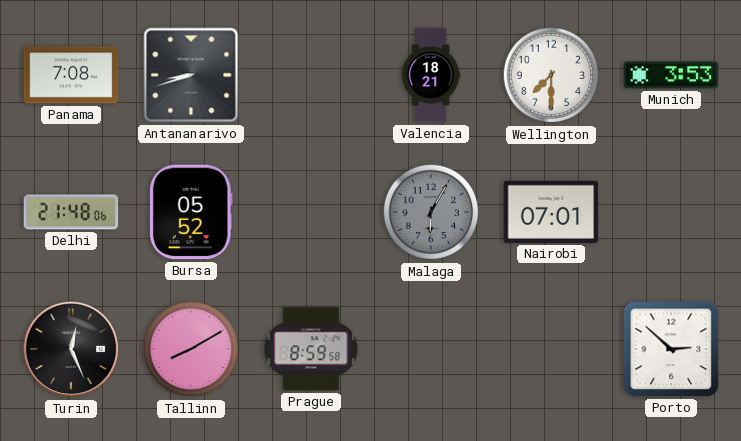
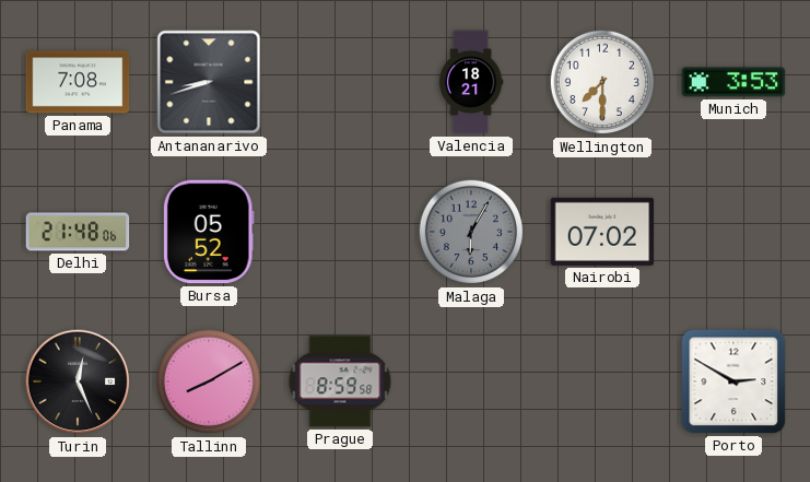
Nairobi: 07:01 -> 07:02
Porto: 2:52 -> 2:50
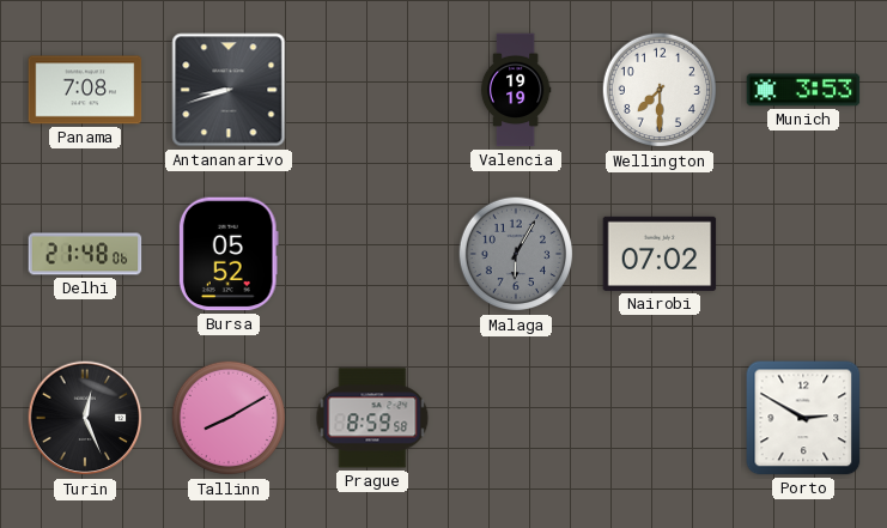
Valencia: 18:21 -> 19:19
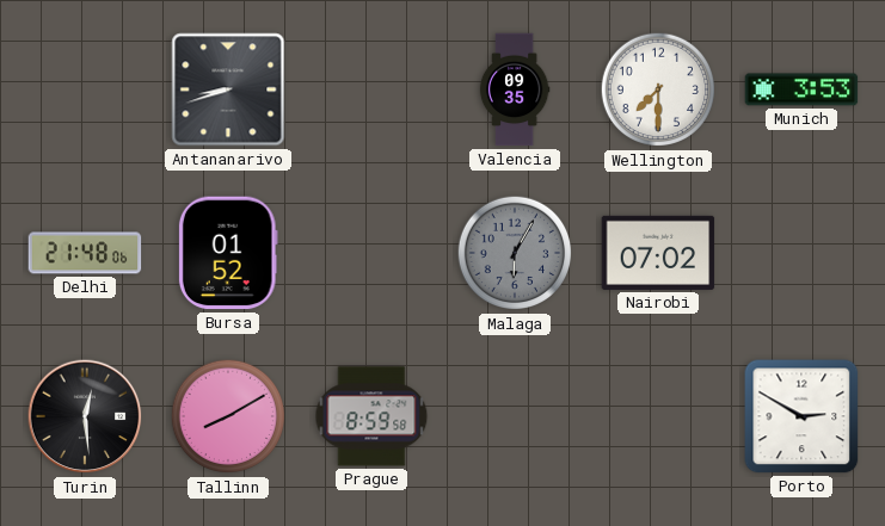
Panama: 7:08 -> none
Valencia: 19:19 -> 09:35
Bursa: 05:52 -> 01:52
Turin: 12:26 -> 12:29
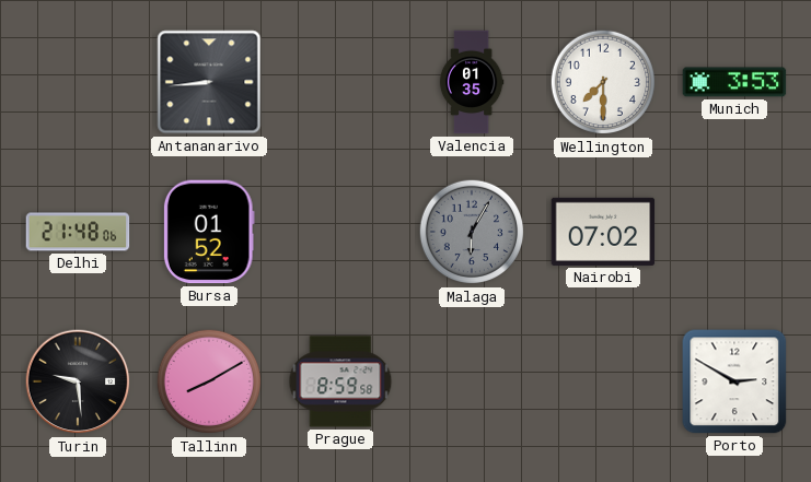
Antananarivo: 8:42 -> 8:44
Valencia: 09:35 -> 01:35
Turin: 12:29 -> 9:29
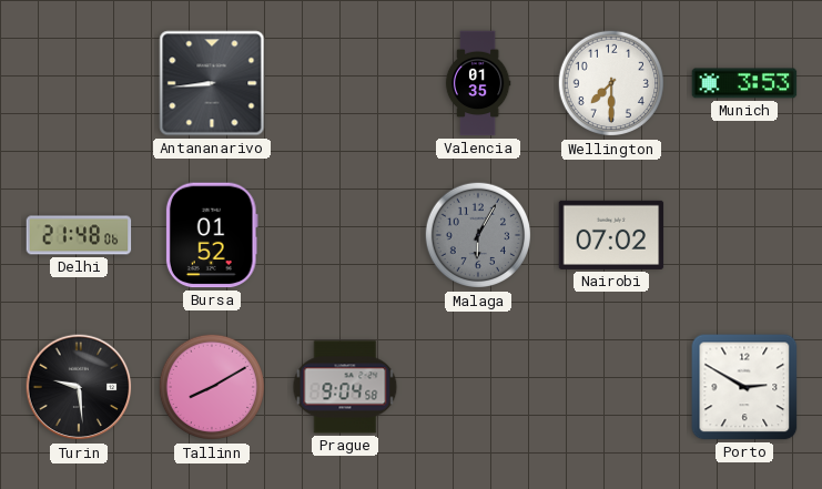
Prague: 8:59 -> 9:04
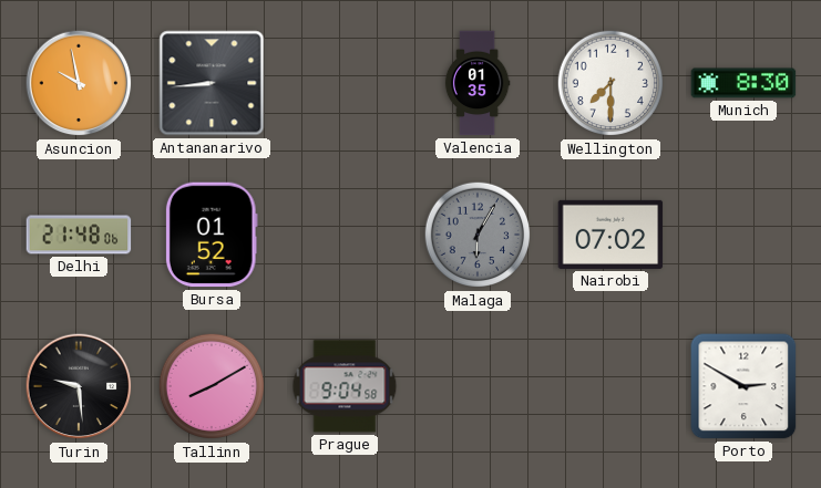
Asuncion: none -> 9:58
Munich: 3:53 -> 8:30
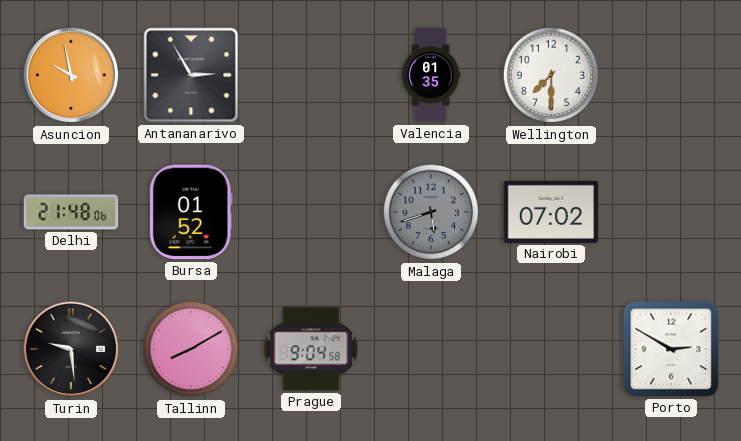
Antananarivo: 8:44 -> 2:55
Munich: 8:30 -> none
Malaga: 6:05 -> 5:42
